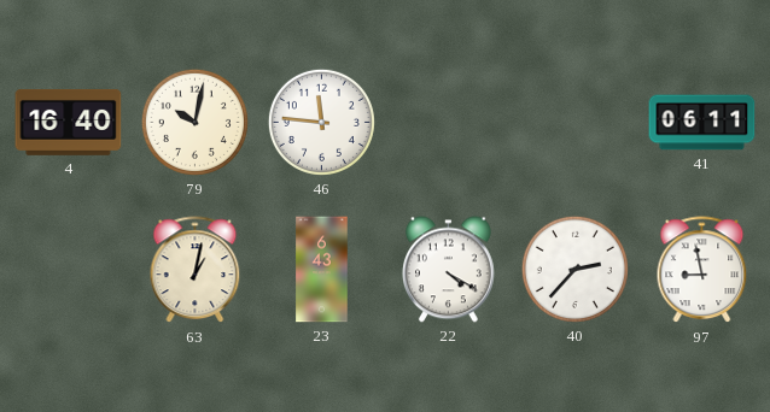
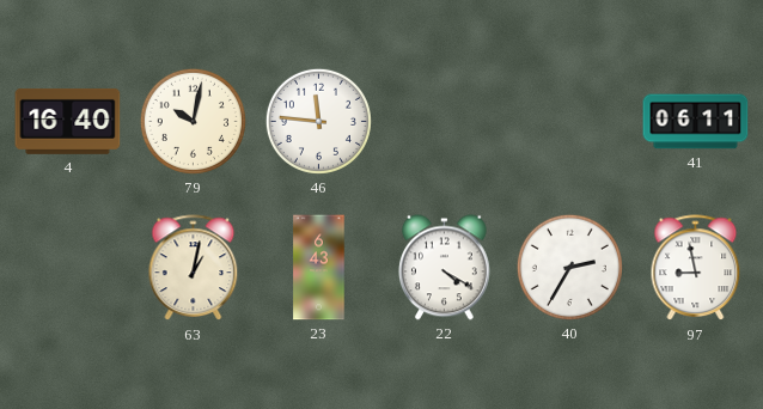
40: 2:37 -> 2:35
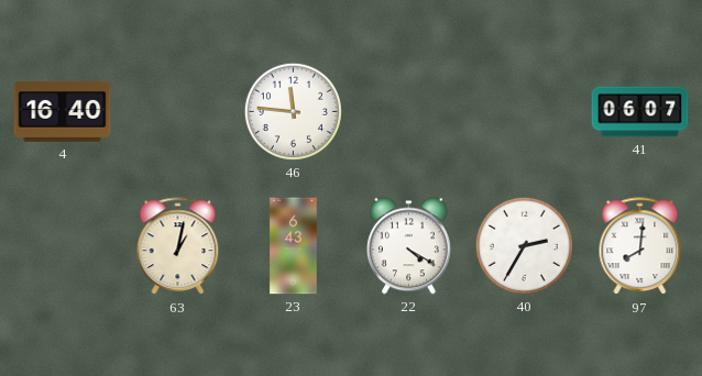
79: 10:02 -> none
41: 06:11 -> 06:07
97: 8:58 -> 8:01
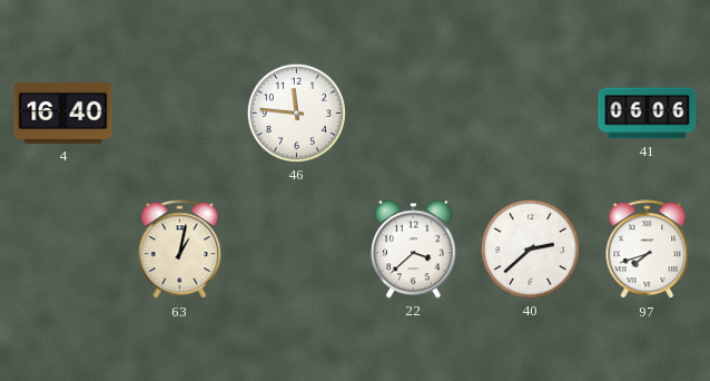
41: 06:07 -> 06:06
23: 6:43 -> none
22: 4:20 -> 3:38
40: 2:35 -> 2:38
97: 8:01 -> 7:42
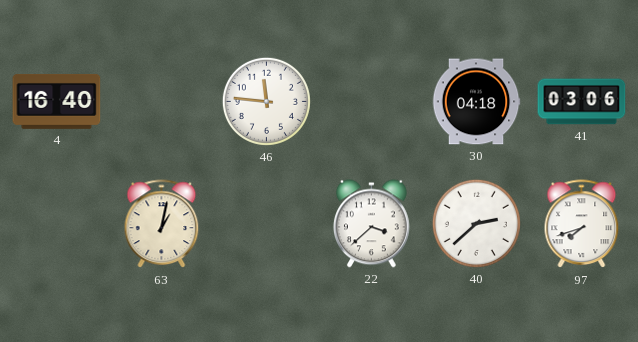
30: none -> 04:18
41: 06:06 -> 03:06
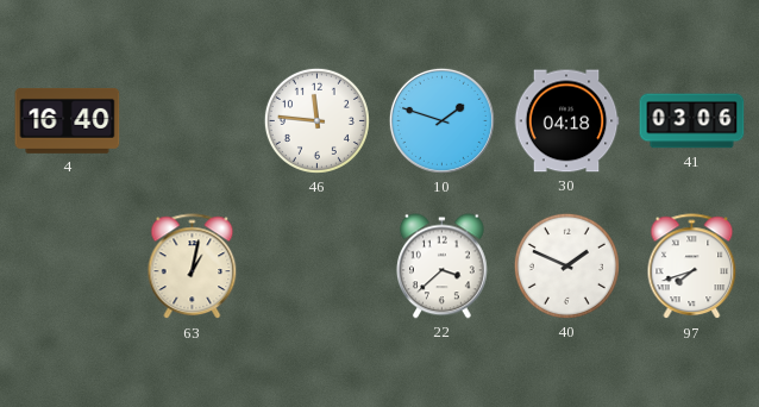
10: none -> 1:48
40: 2:38 -> 1:49
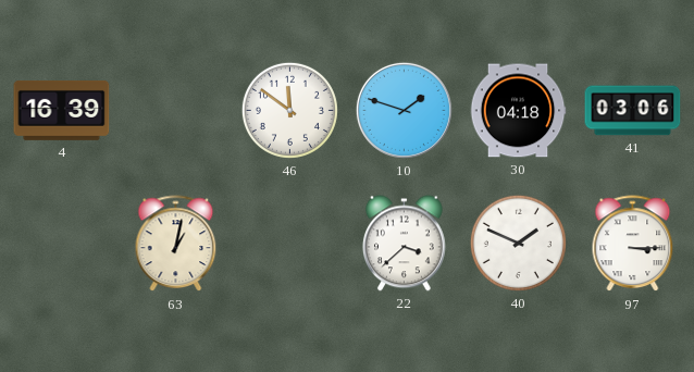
4: 16:40 -> 16:39
46: 11:46 -> 11:51
97: 7:42 -> 3:15
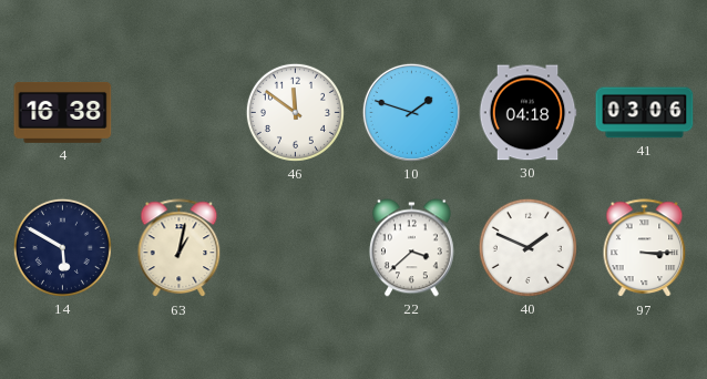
4: 16:39 -> 16:38
14: none -> 5:50
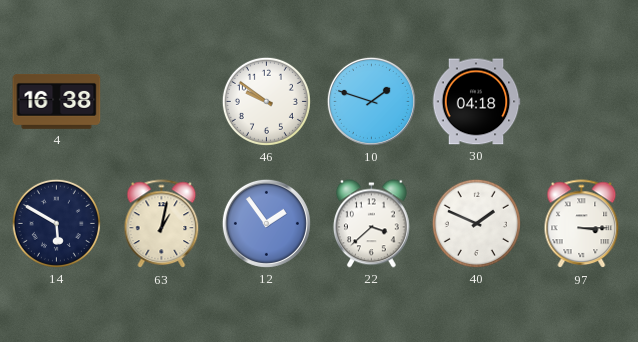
46: 11:51 -> 9:51
41: 03:06 -> none
12: none -> 1:54
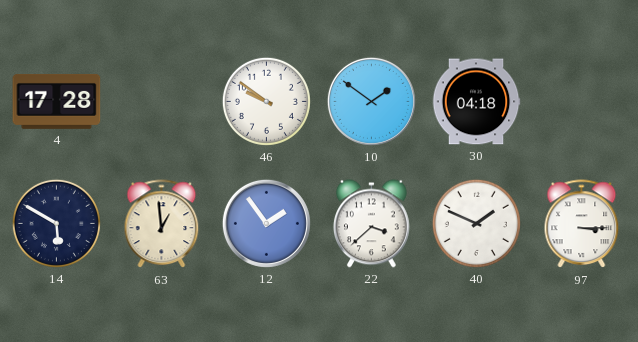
4: 16:38 -> 17:28
10: 1:48 -> 1:51
63: 1:02 -> 12:59
